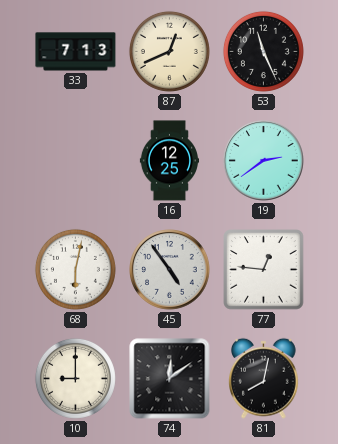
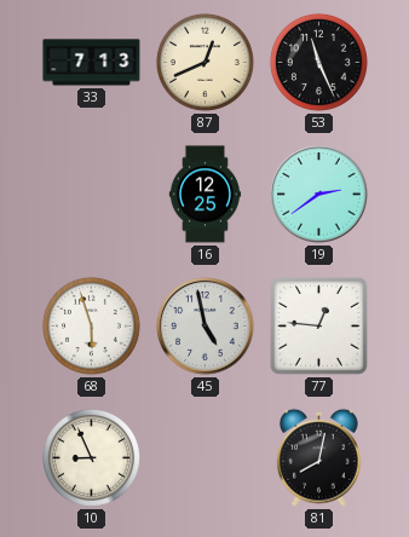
68: 6:02 -> 5:57
45: 4:54 -> 4:58
10: 9:00 -> 8:56
74: 12:09 -> none
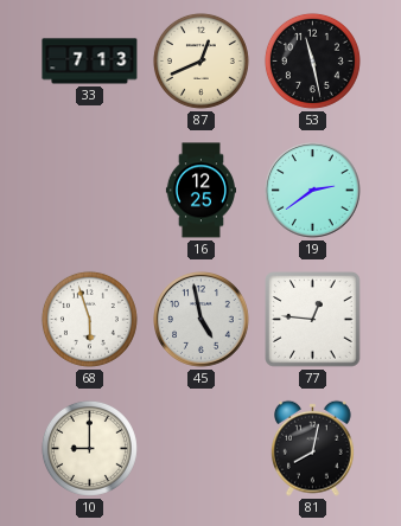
53: 11:26 -> 11:28
10: 8:56 -> 9:00
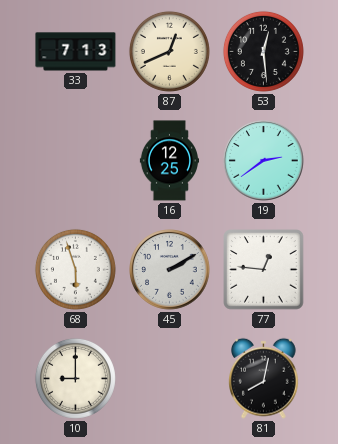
53: 11:28 -> 12:29
45: 4:58 -> 2:10
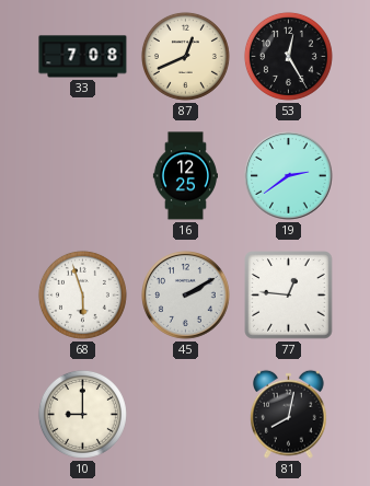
33: 7:13 -> 7:08
53: 12:29 -> 12:25
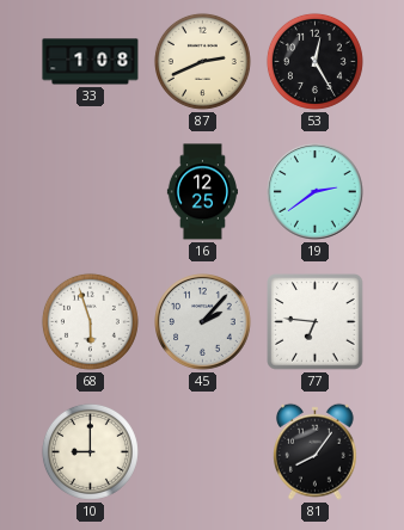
33: 7:08 -> 1:08
87: 12:41 -> 2:41
45: 2:10 -> 2:07
77: 12:46 -> 6:46
81: 8:02 -> 8:06
